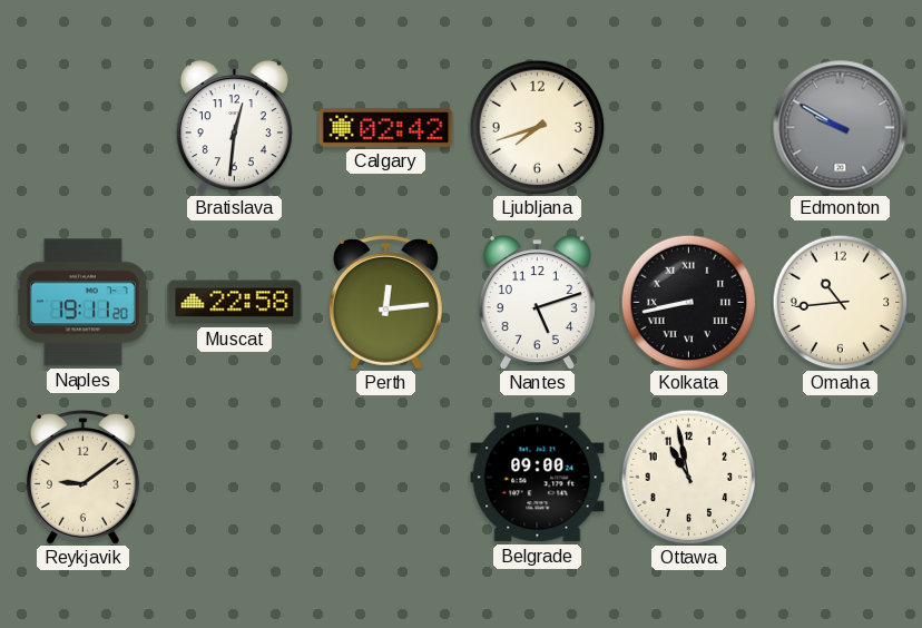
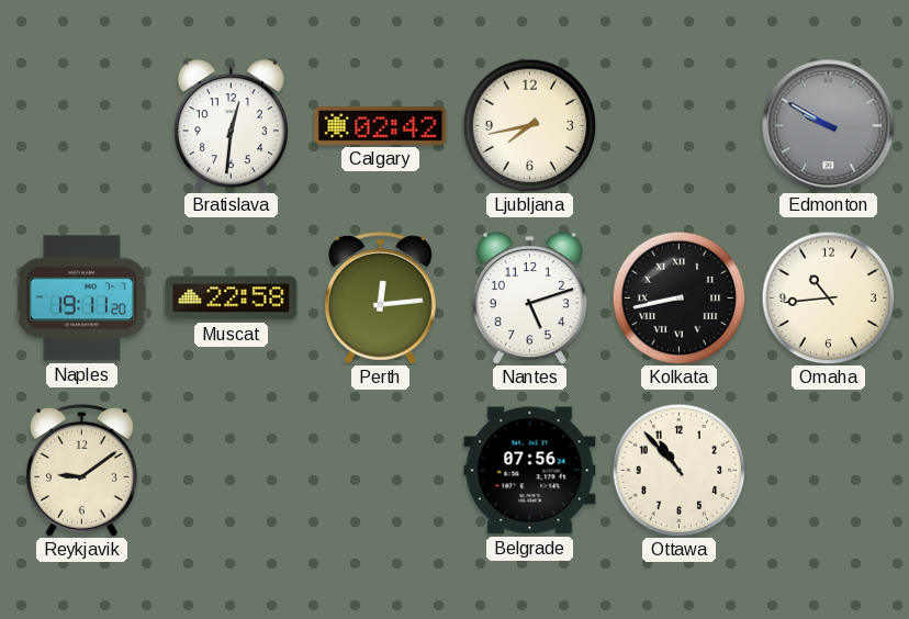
Ljubljana: 7:42 -> 7:43
Belgrade: 09:00 -> 07:56
Ottawa: 10:58 -> 10:53
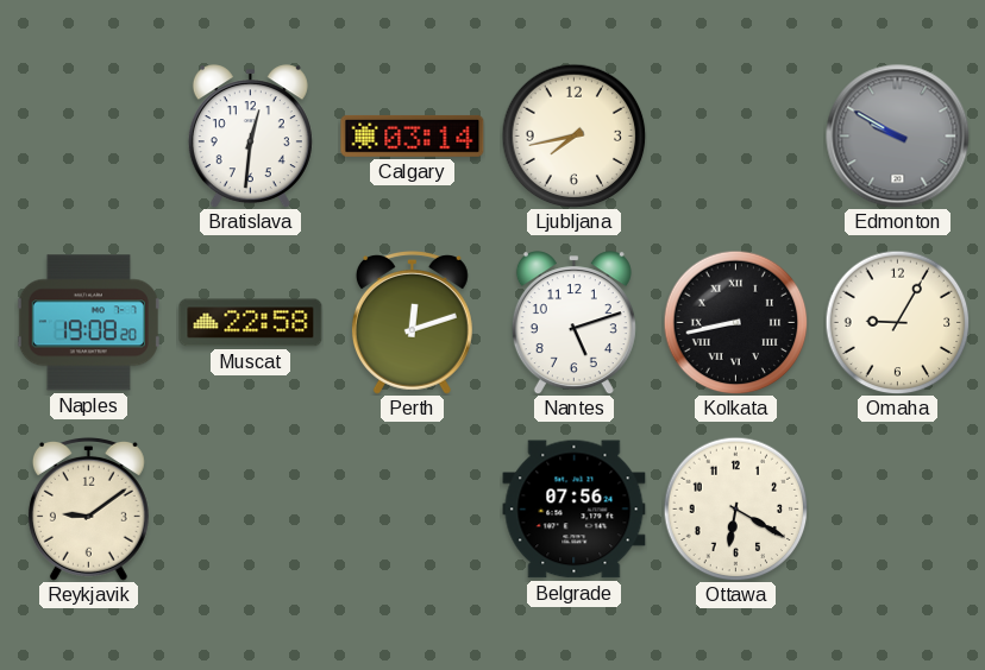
Calgary: 02:42 -> 03:14
Naples: 19:11 -> 19:08
Perth: 12:14 -> 12:12
Omaha: 10:44 -> 9:05
Ottawa: 10:53 -> 6:20
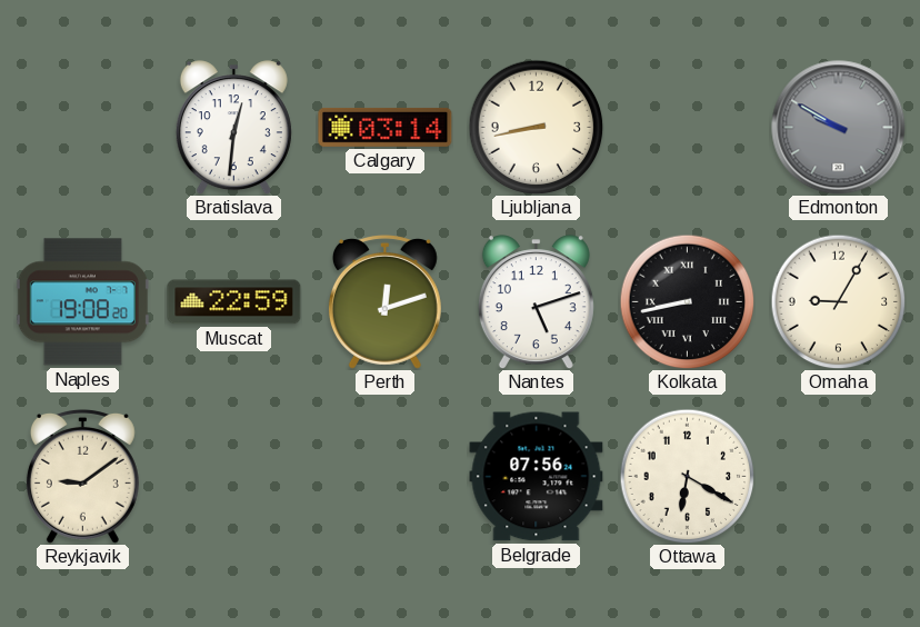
Ljubljana: 7:43 -> 8:43
Muscat: 22:58 -> 22:59
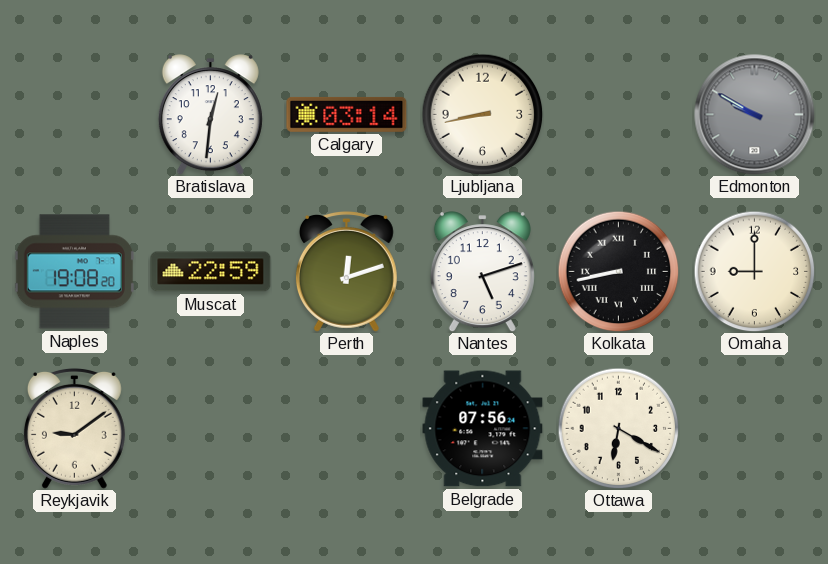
Omaha: 9:05 -> 9:00
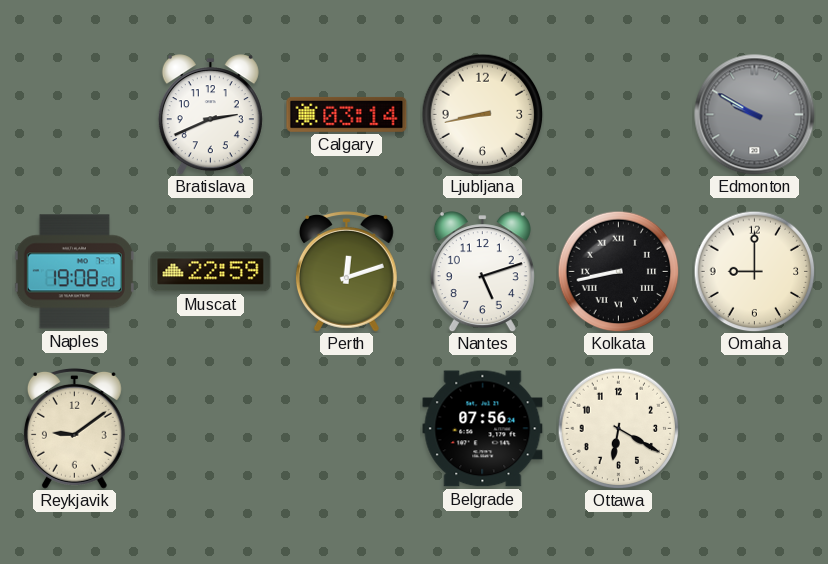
Bratislava: 12:31 -> 2:41
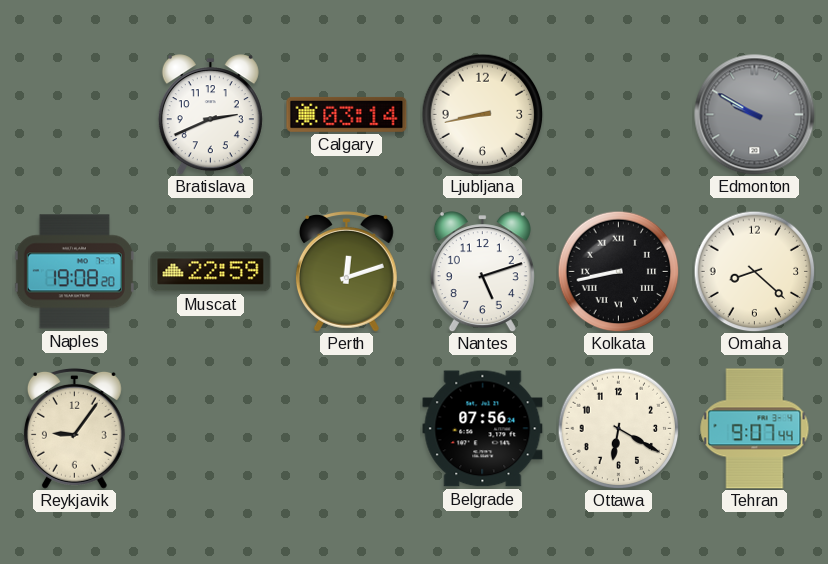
Omaha: 9:00 -> 8:22
Reykjavik: 9:09 -> 9:06
Tehran: none -> 9:07
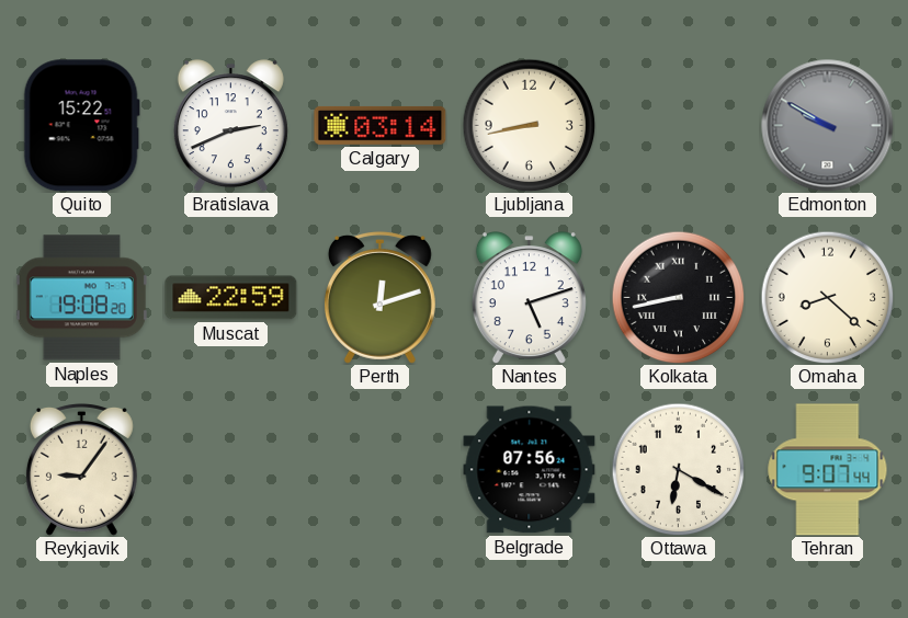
Quito: none -> 15:22
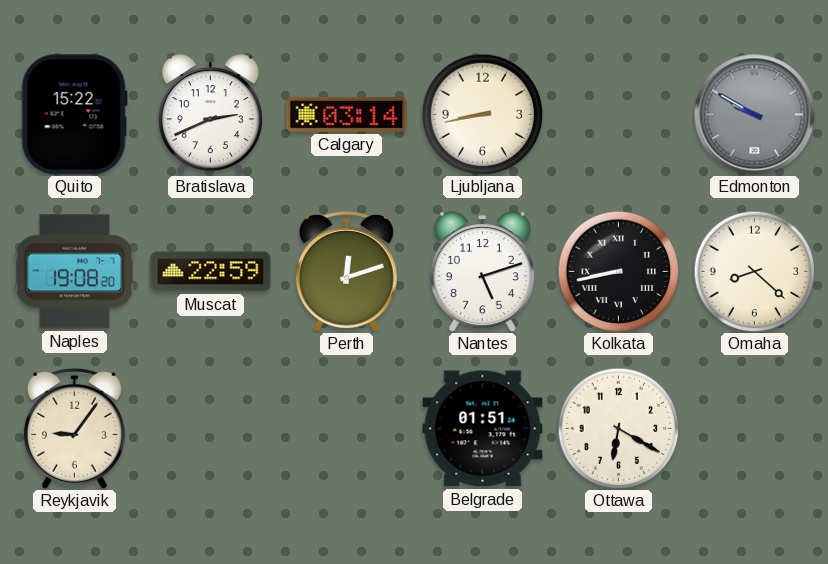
Belgrade: 07:56 -> 01:51
Tehran: 9:07 -> none
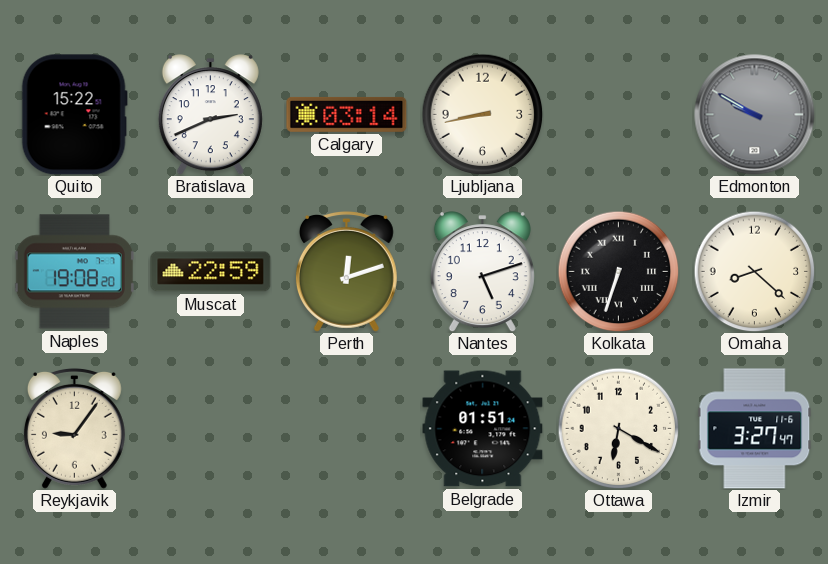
Kolkata: 8:43 -> 6:33
Izmir: none -> 3:27
